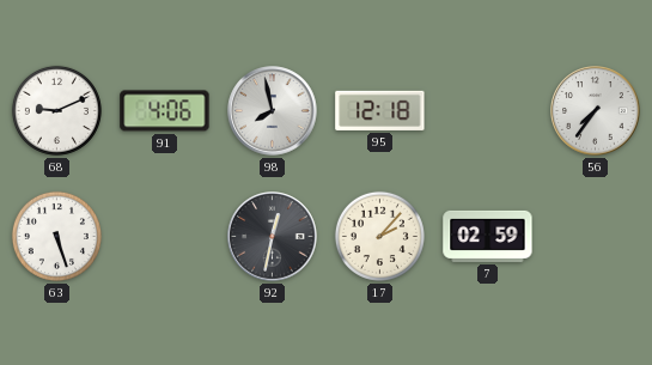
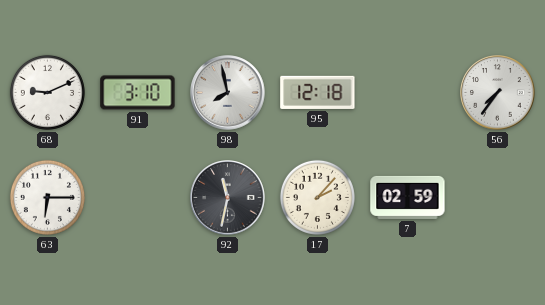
91: 4:06 -> 3:10
63: 5:27 -> 6:15
92: 12:32 -> 11:32
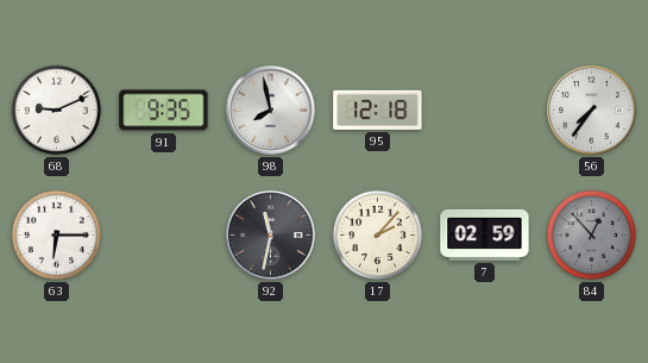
91: 3:10 -> 9:35
84: none -> 12:53
